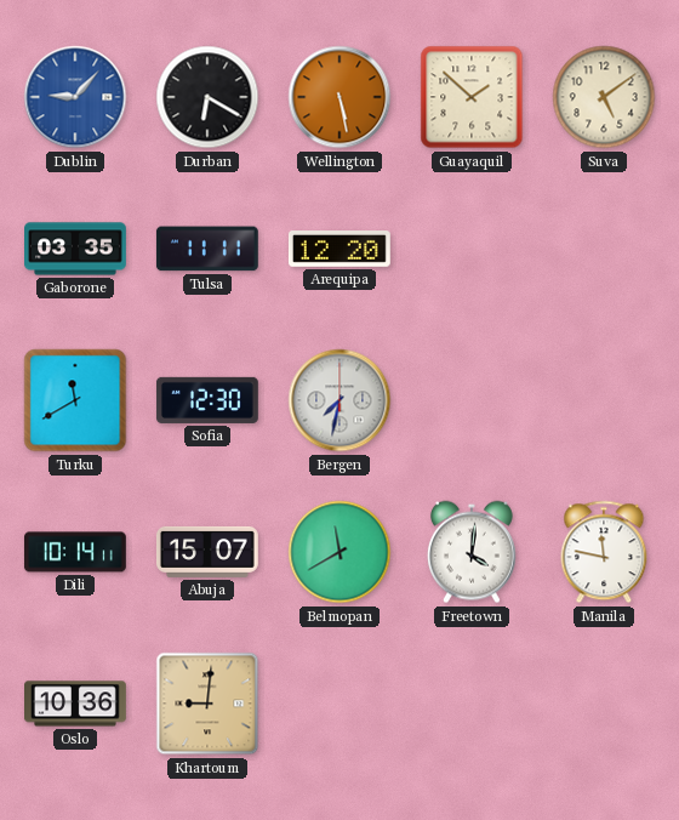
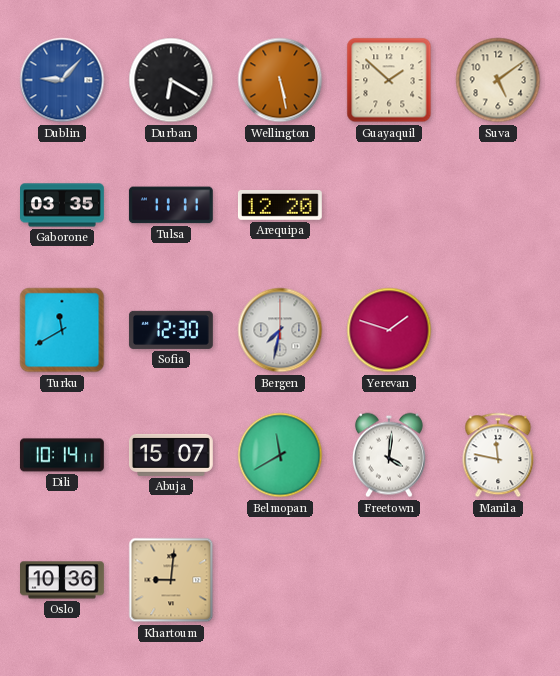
Yerevan: none -> 1:48
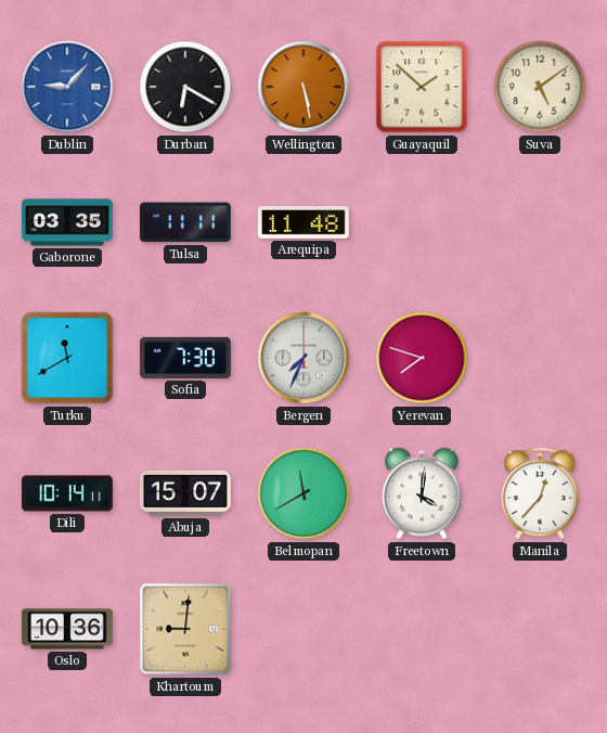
Arequipa: 12:20 -> 11:48
Sofia: 12:30 -> 7:30
Bergen: 7:32 -> 7:34
Yerevan: 1:48 -> 7:48
Manila: 11:47 -> 12:37
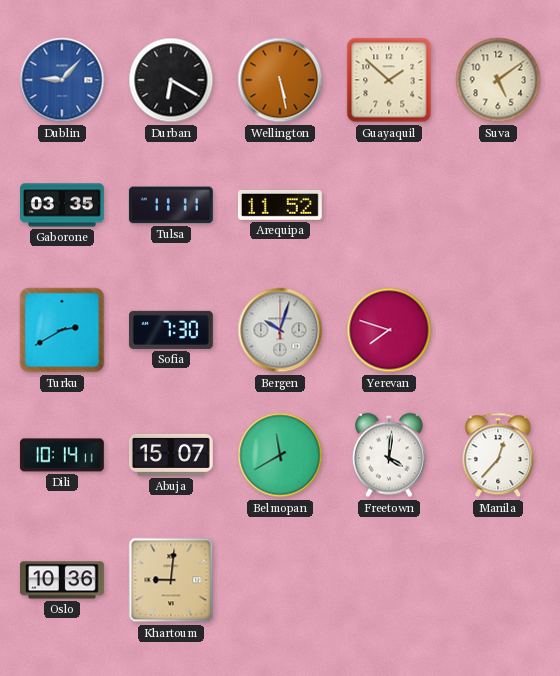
Arequipa: 11:48 -> 11:52
Turku: 11:40 -> 2:40
Bergen: 7:34 -> 10:03
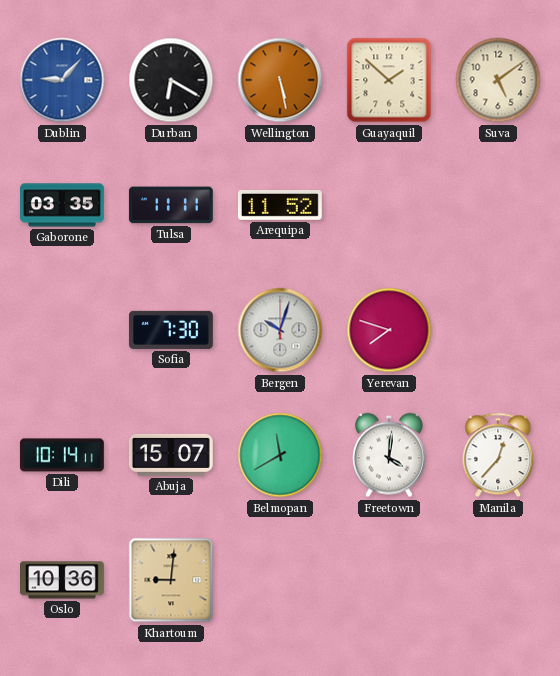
Turku: 2:40 -> none
